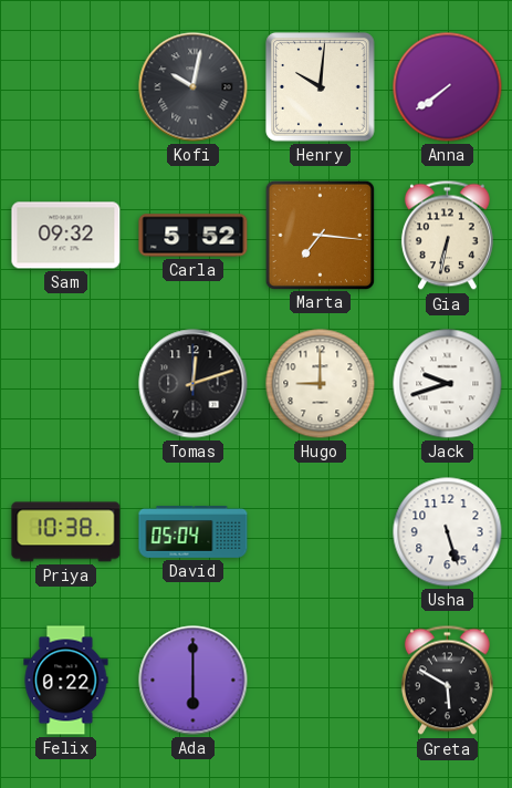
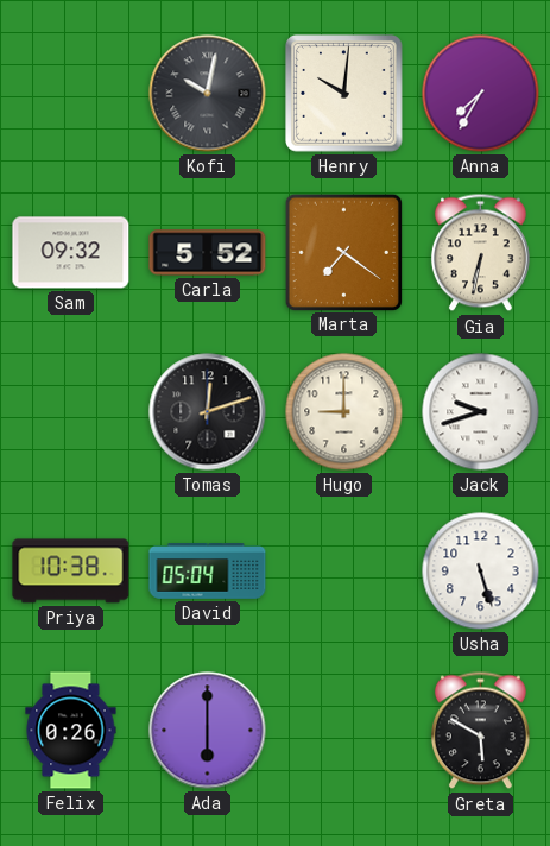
Anna: 7:39 -> 7:35
Marta: 7:16 -> 7:21
Felix: 0:22 -> 0:26
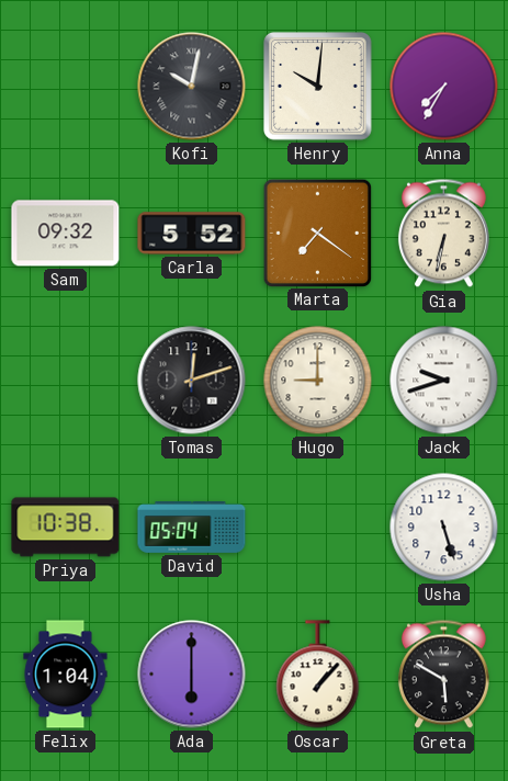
Felix: 0:26 -> 1:04
Oscar: none -> 1:07
